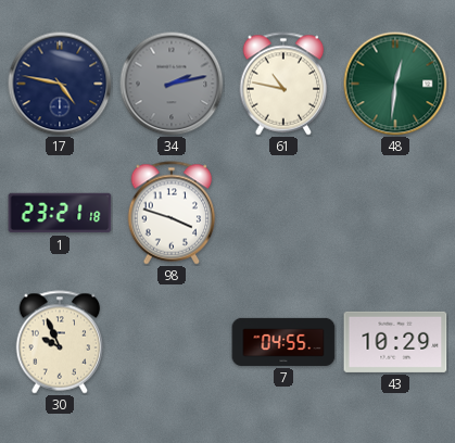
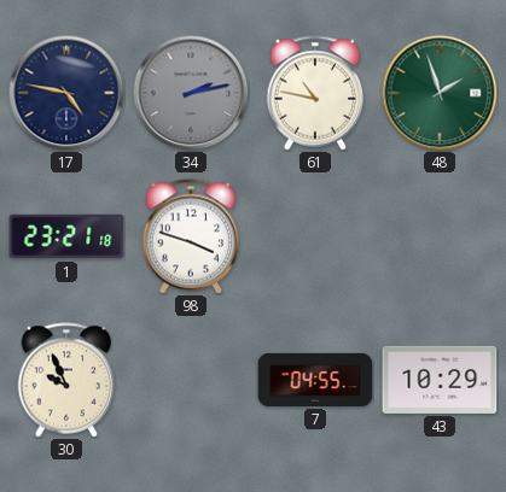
48: 12:31 -> 1:57
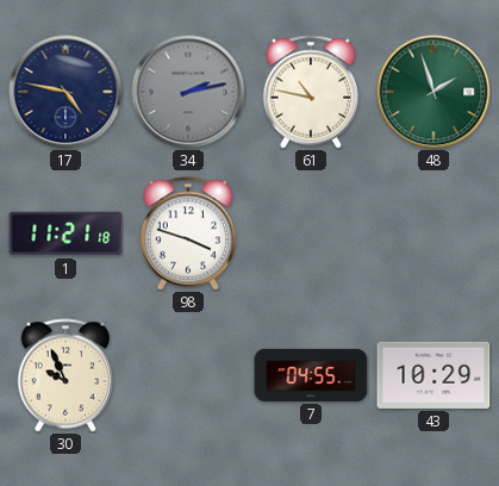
1: 23:21 -> 11:21
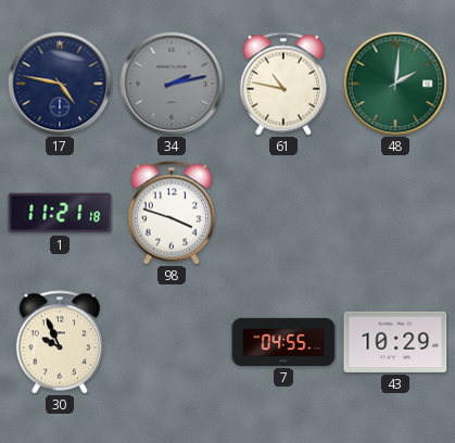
48: 1:57 -> 2:01
